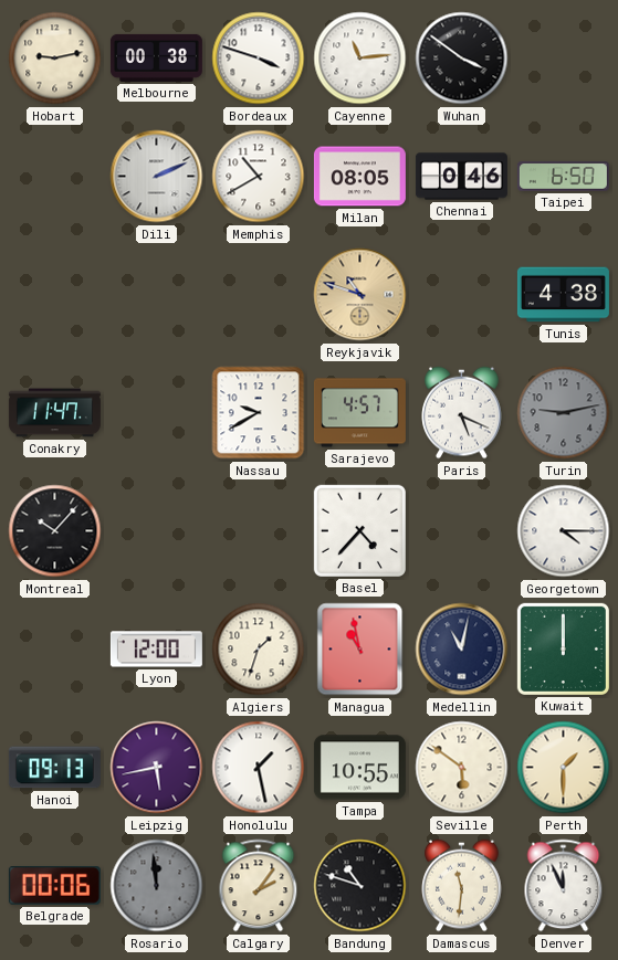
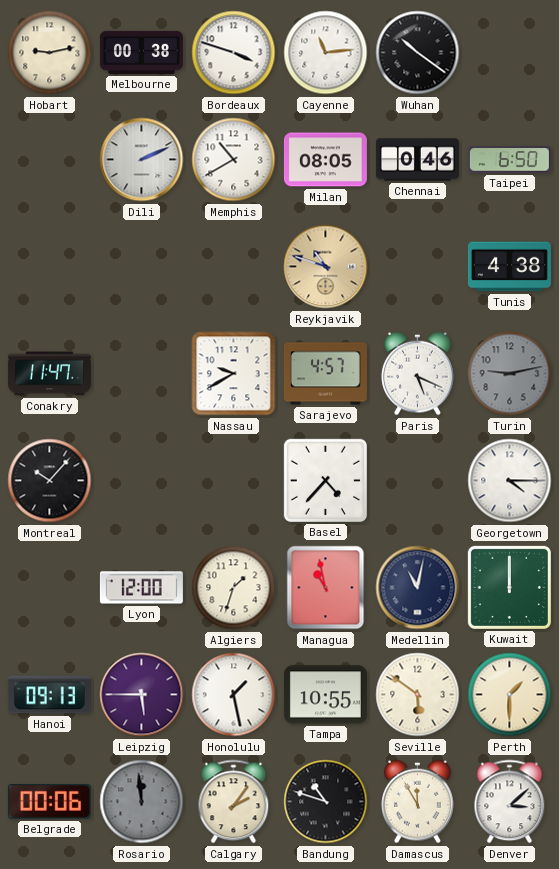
Wuhan: 3:51 -> 10:21
Leipzig: 5:43 -> 5:45
Damascus: 11:31 -> 11:55
Denver: 11:56 -> 3:08
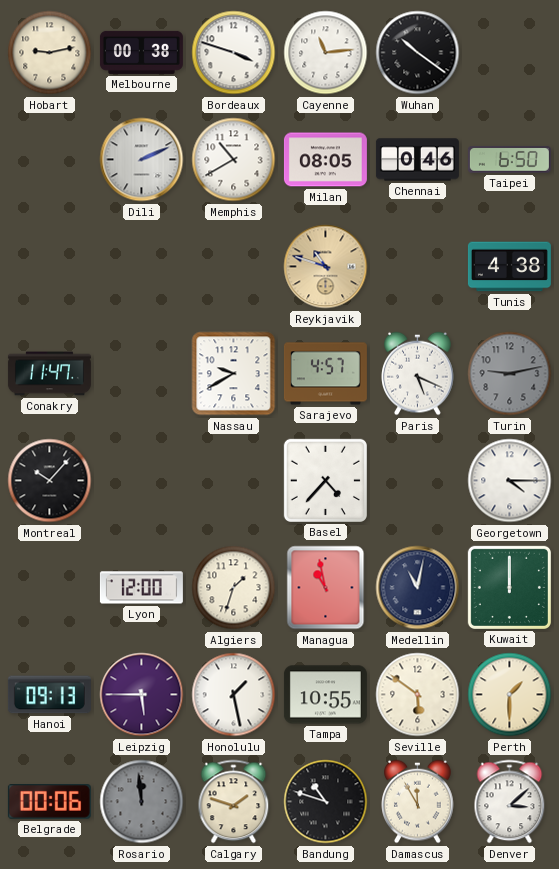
Calgary: 2:06 -> 1:48
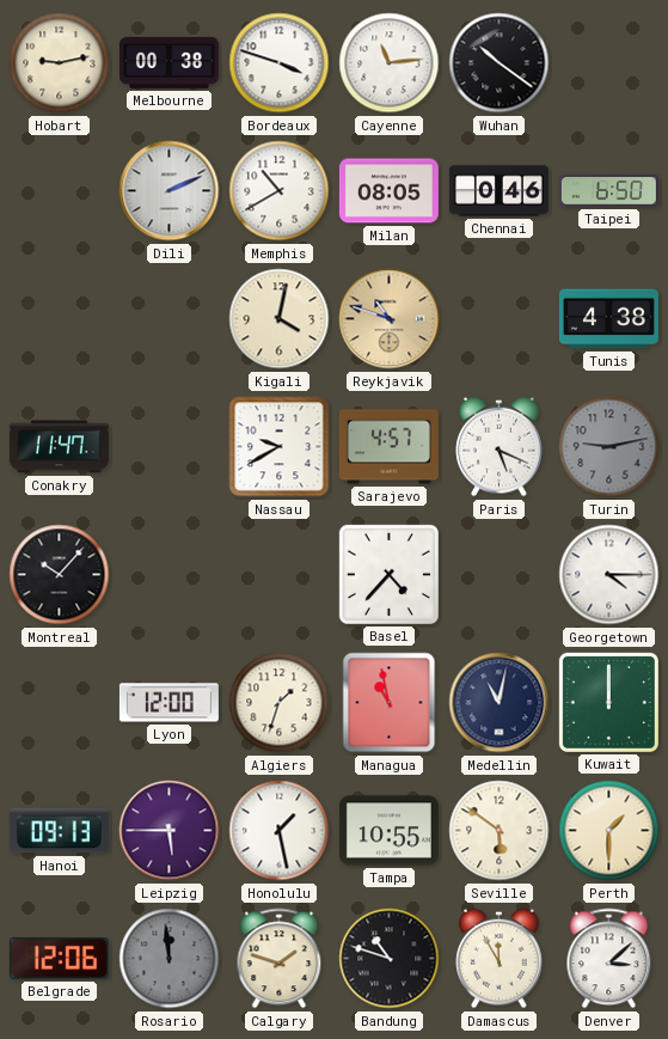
Kigali: none -> 4:02
Belgrade: 00:06 -> 12:06
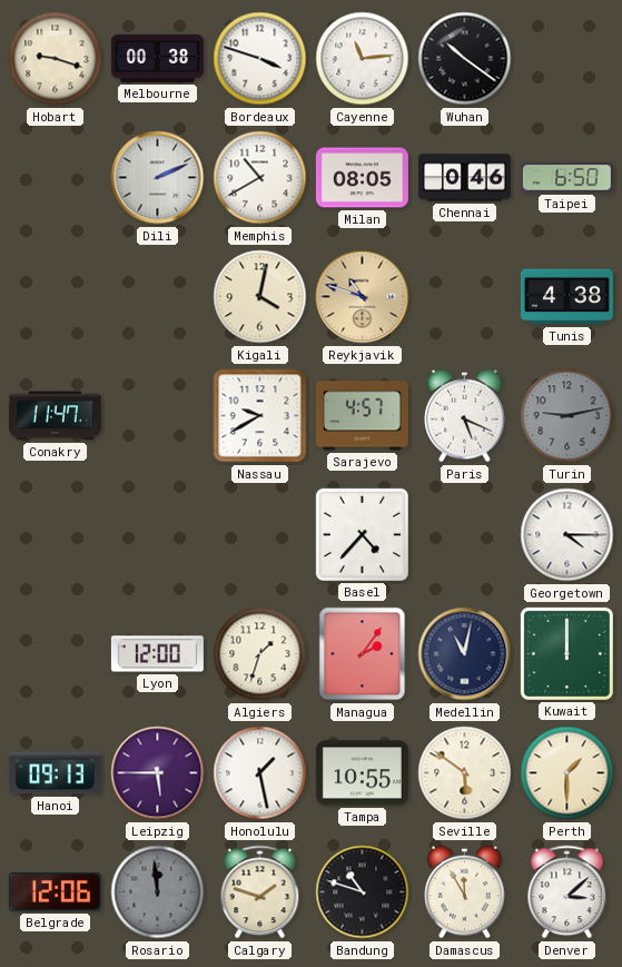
Hobart: 9:13 -> 9:18
Montreal: 10:07 -> none
Managua: 10:58 -> 2:06
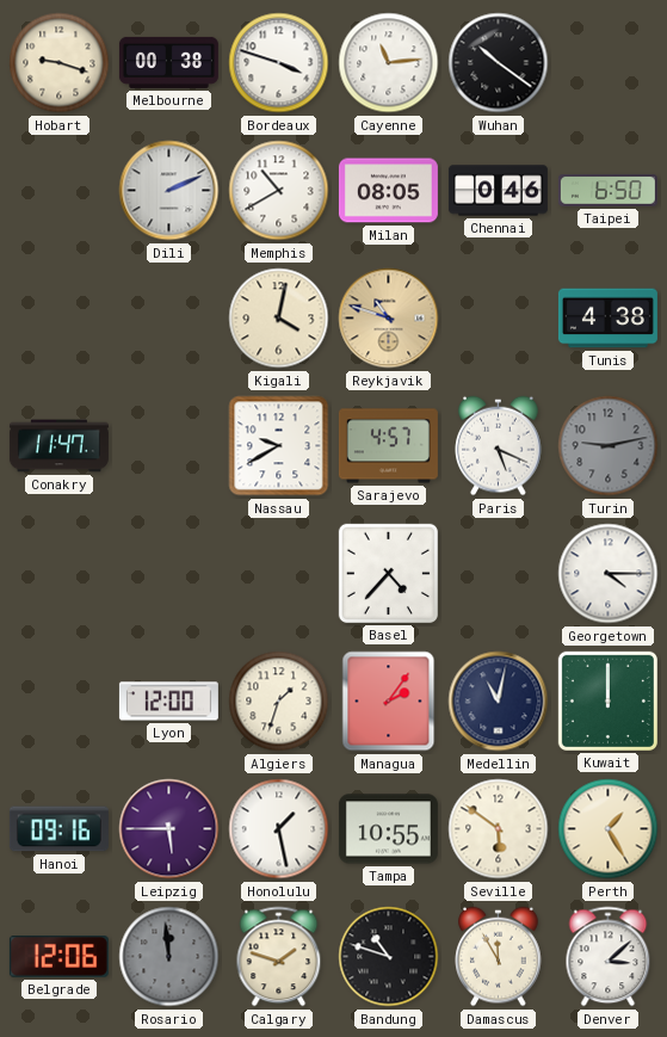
Hanoi: 09:13 -> 09:16
Perth: 1:30 -> 1:25
